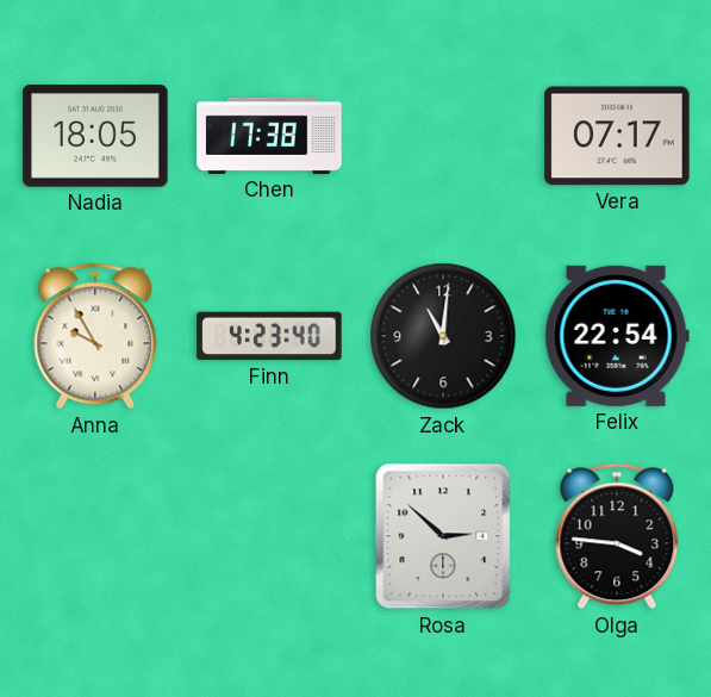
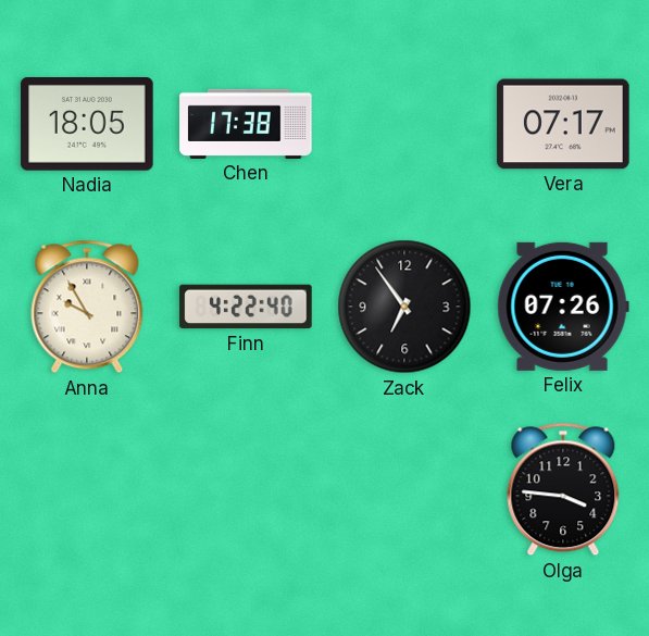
Finn: 4:23 -> 4:22
Zack: 11:01 -> 6:54
Felix: 22:54 -> 07:26
Rosa: 2:52 -> none
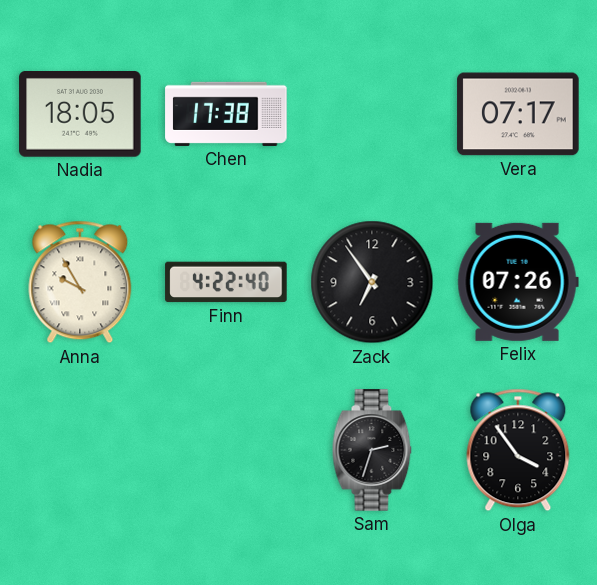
Sam: none -> 2:33
Olga: 3:46 -> 3:54
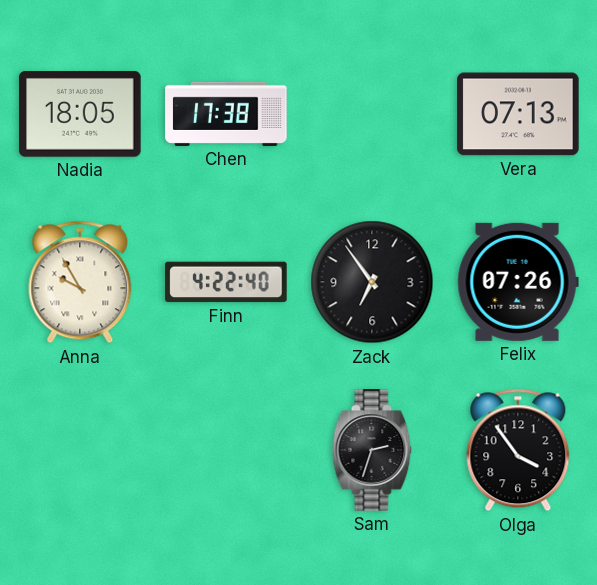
Vera: 07:17 -> 07:13
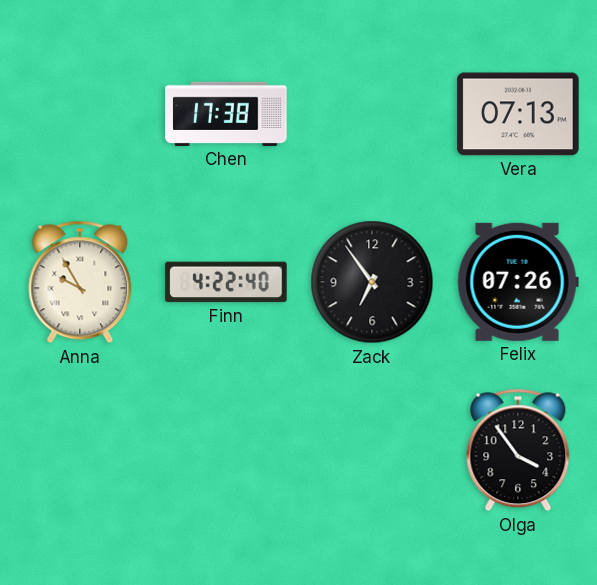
Nadia: 18:05 -> none
Sam: 2:33 -> none
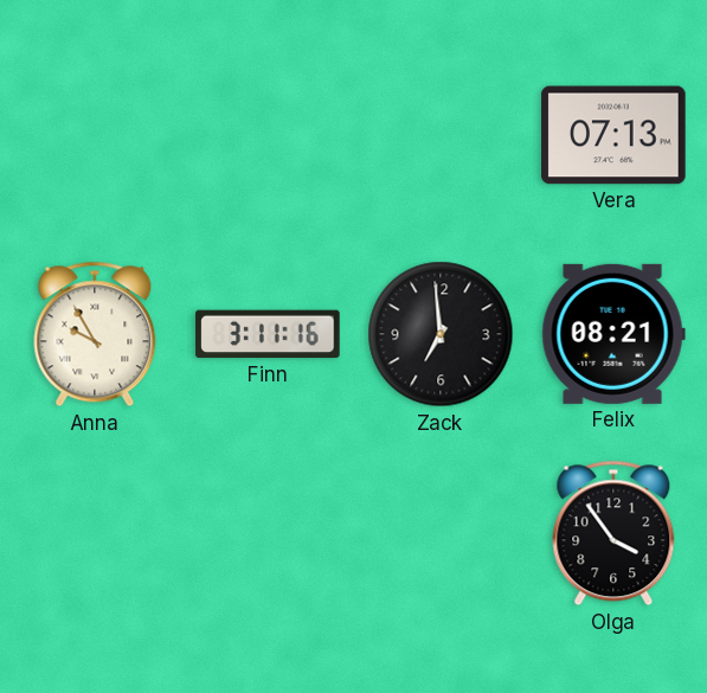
Chen: 17:38 -> none
Finn: 4:22 -> 3:11
Zack: 6:54 -> 6:59
Felix: 07:26 -> 08:21
